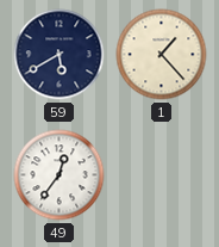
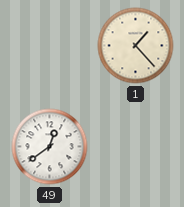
59: 5:40 -> none
49: 12:36 -> 12:39
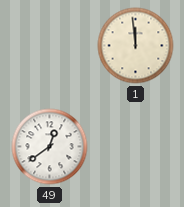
1: 1:23 -> 11:59
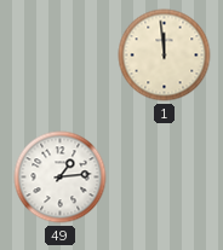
49: 12:39 -> 1:14
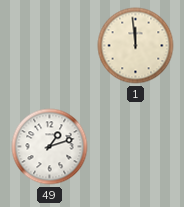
49: 1:14 -> 1:12
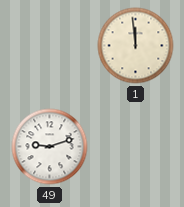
49: 1:12 -> 9:12
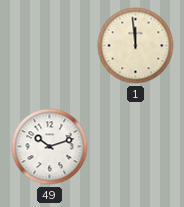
49: 9:12 -> 10:12
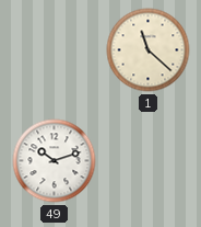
1: 11:59 -> 11:22
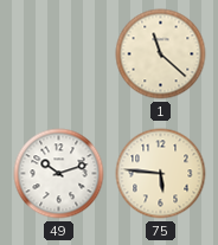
75: none -> 5:46
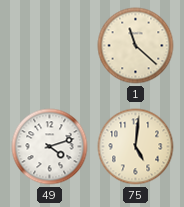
49: 10:12 -> 4:12
75: 5:46 -> 5:01
